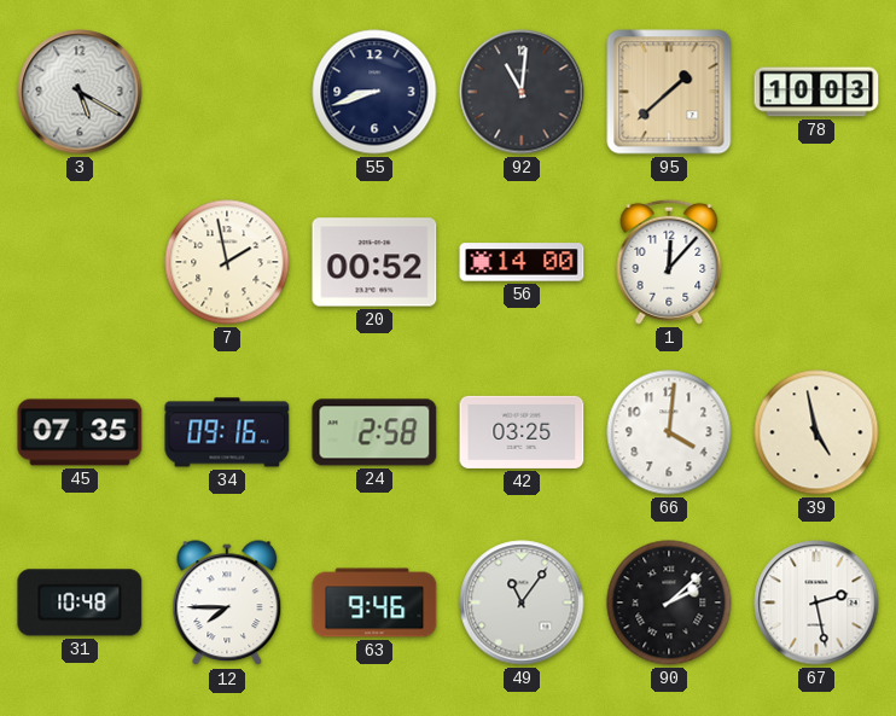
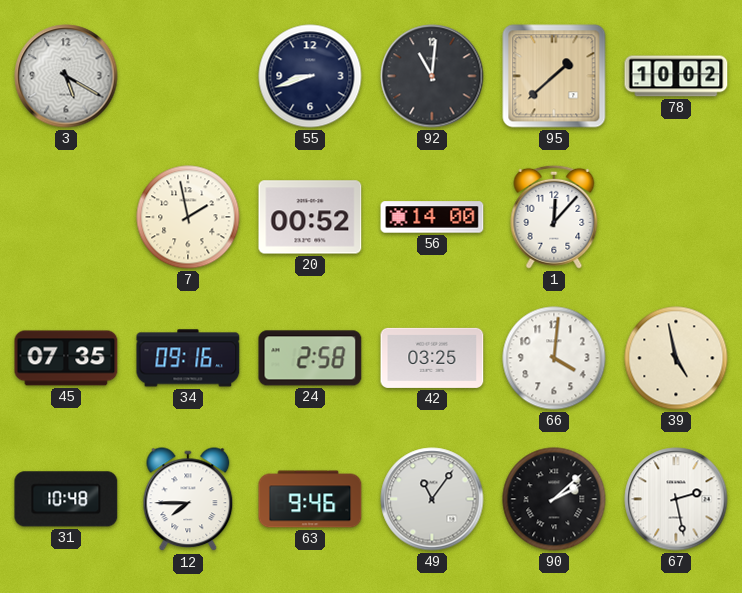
78: 10:03 -> 10:02
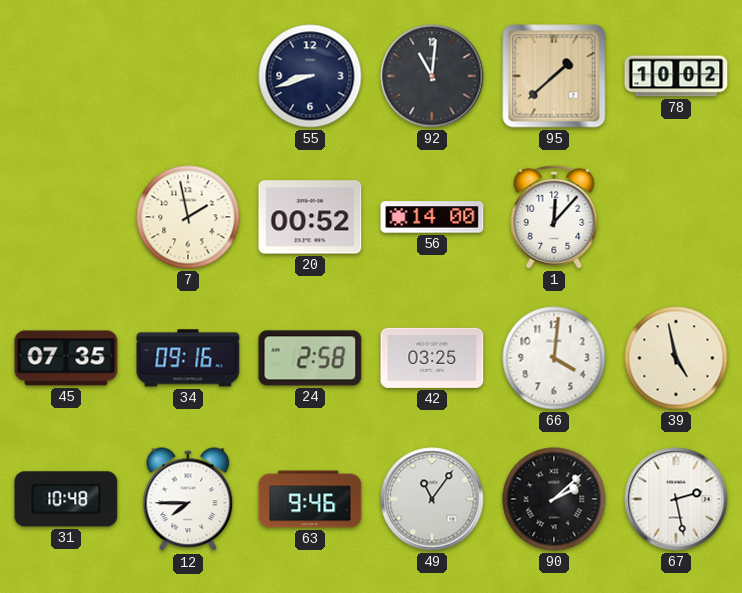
3: 5:20 -> none
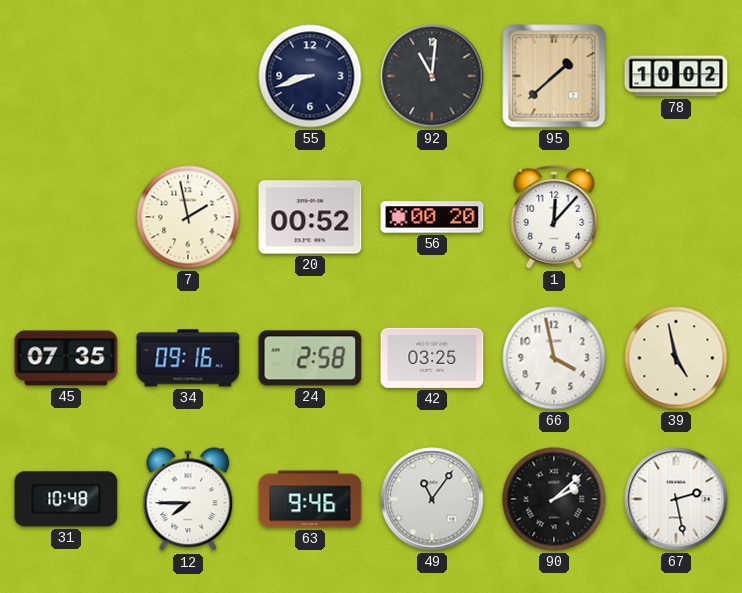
56: 14:00 -> 00:20
66: 4:01 -> 3:58
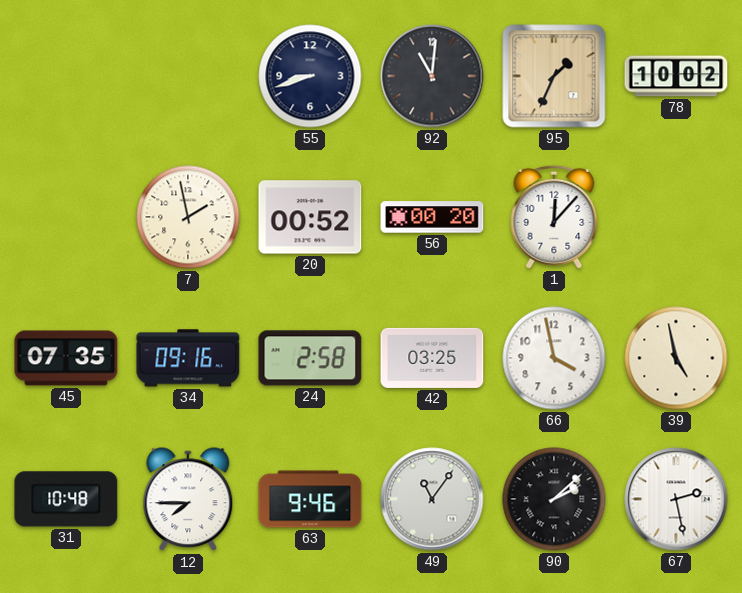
95: 1:38 -> 1:34
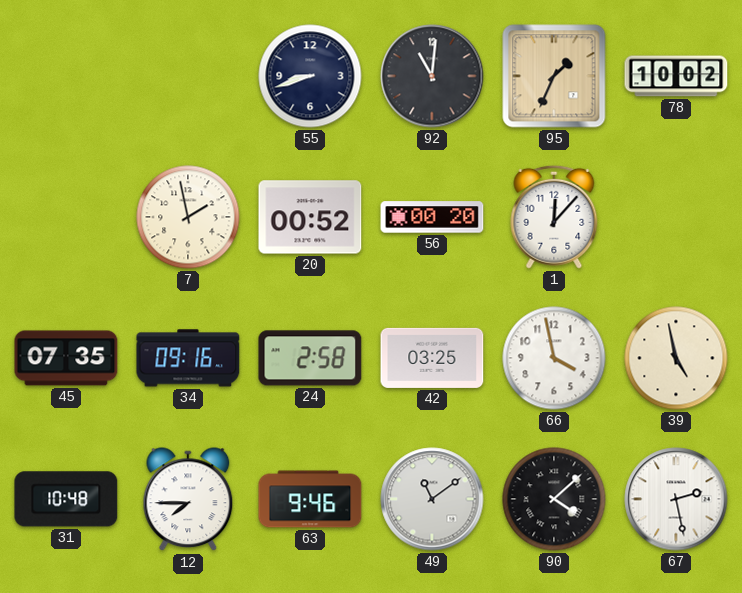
49: 11:06 -> 11:09
90: 2:08 -> 4:08
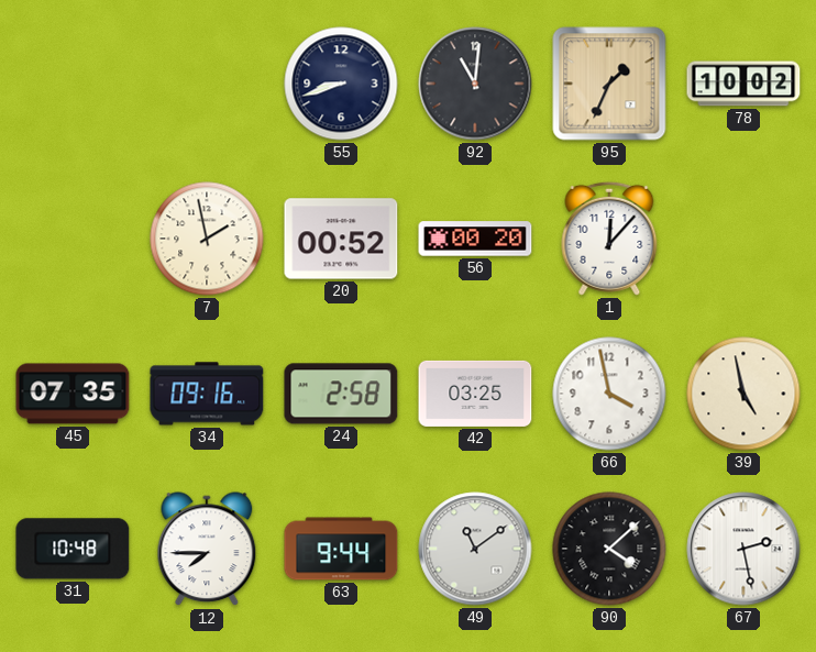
63: 9:46 -> 9:44
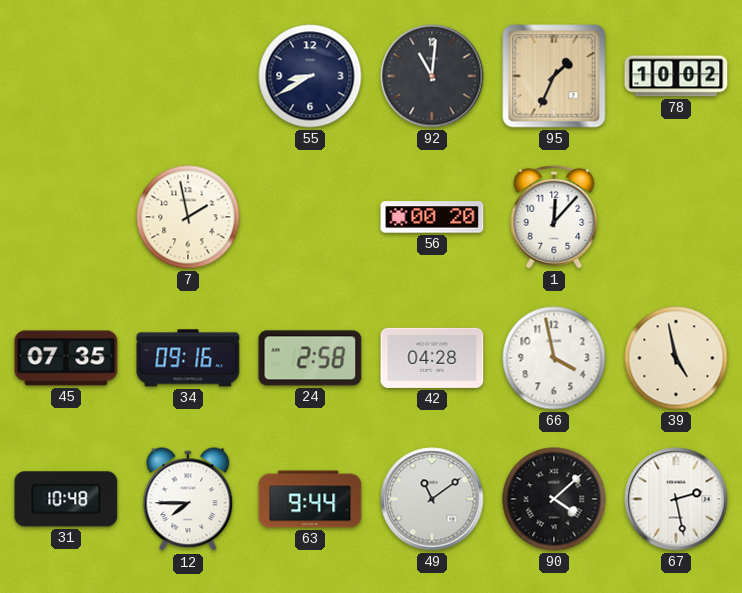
55: 8:42 -> 8:40
20: 00:52 -> none
42: 03:25 -> 04:28
